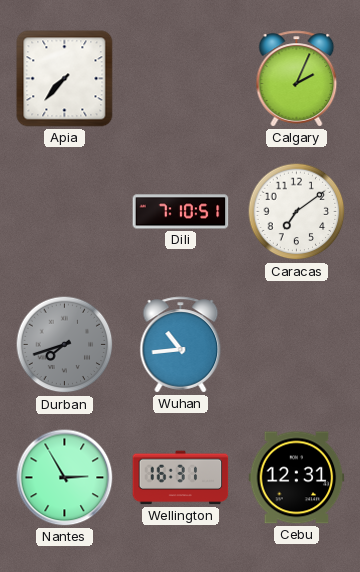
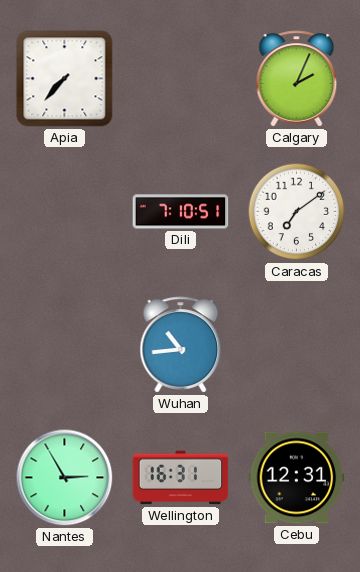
Durban: 7:42 -> none
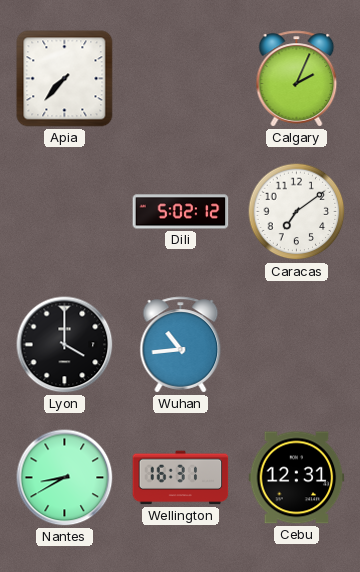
Dili: 7:10 -> 5:02
Lyon: none -> 4:00
Nantes: 2:55 -> 8:40
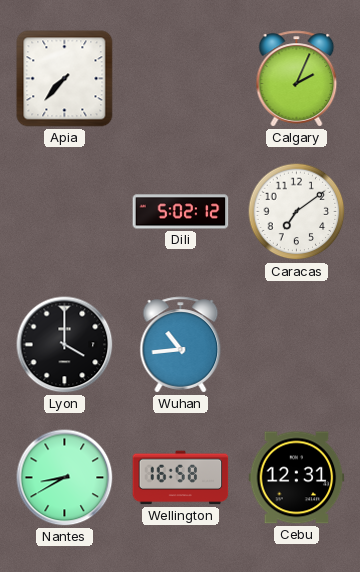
Wellington: 16:31 -> 16:58
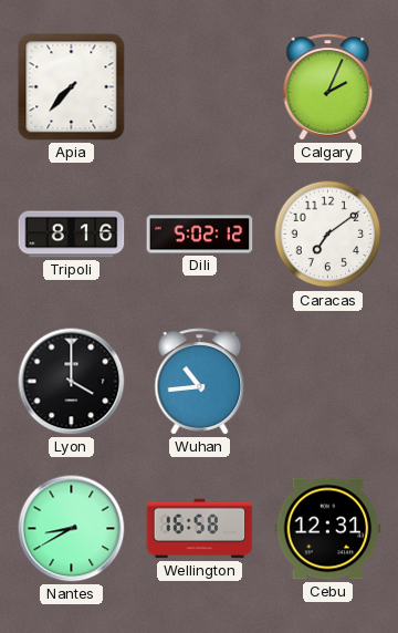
Tripoli: none -> 8:16
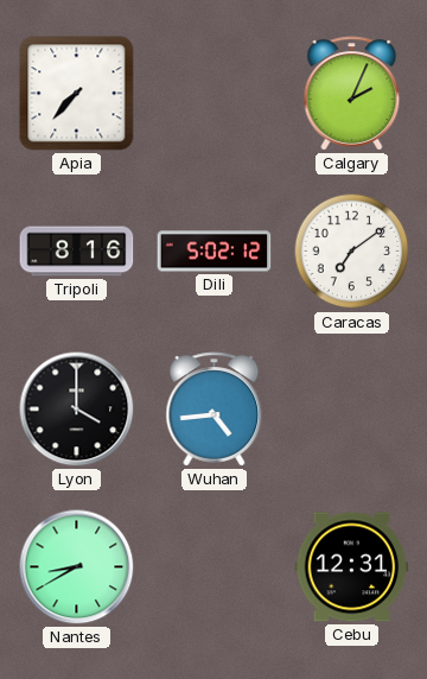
Wuhan: 10:44 -> 4:44
Wellington: 16:58 -> none
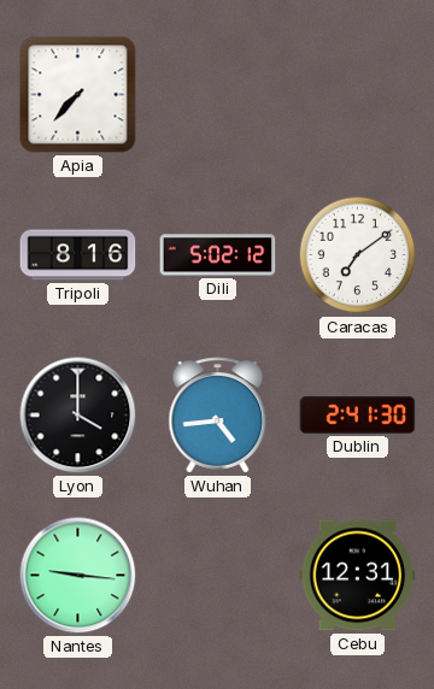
Calgary: 2:04 -> none
Dublin: none -> 2:41
Nantes: 8:40 -> 9:16
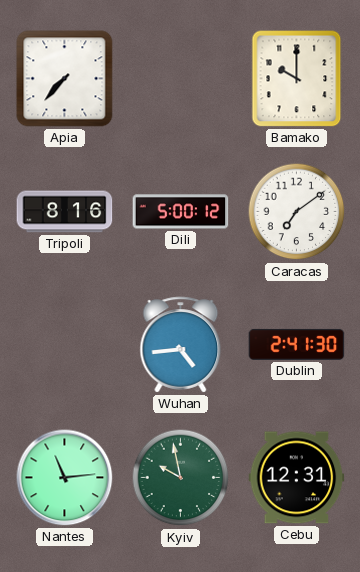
Bamako: none -> 10:00
Dili: 5:02 -> 5:00
Lyon: 4:00 -> none
Nantes: 9:16 -> 11:14
Kyiv: none -> 9:58
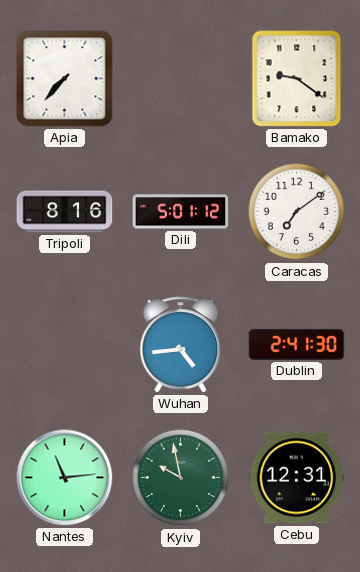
Bamako: 10:00 -> 9:21
Dili: 5:00 -> 5:01
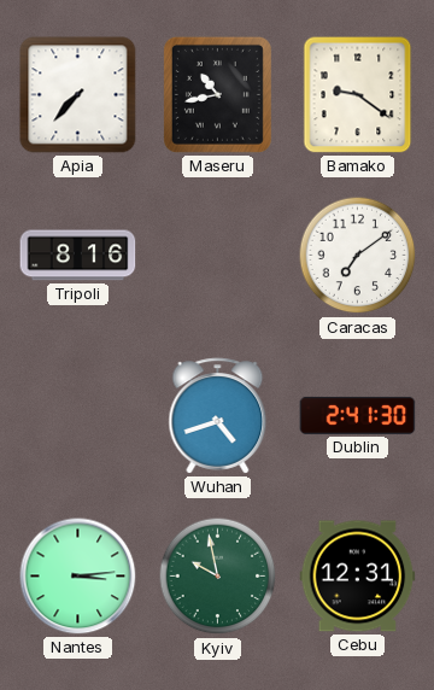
Maseru: none -> 10:43
Dili: 5:01 -> none
Wuhan: 4:44 -> 4:42
Nantes: 11:14 -> 3:14
